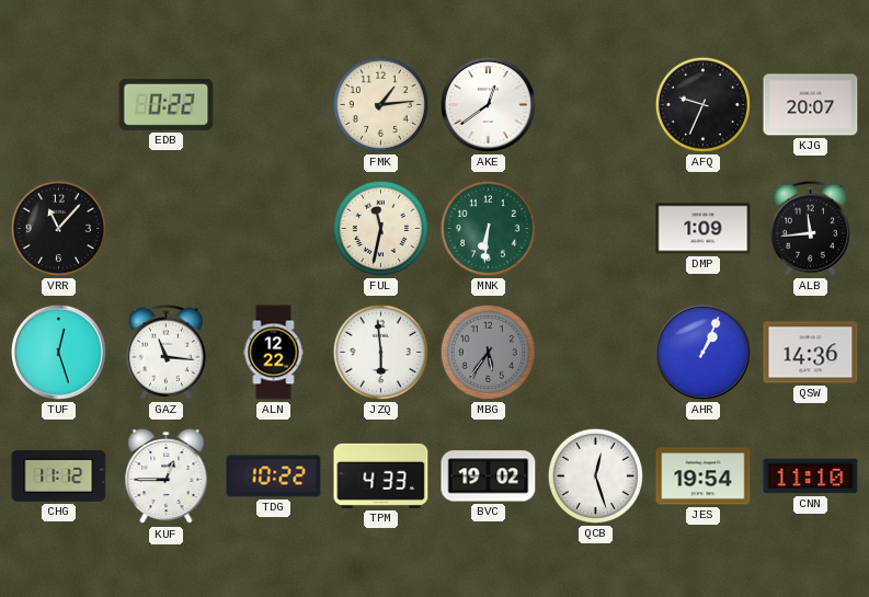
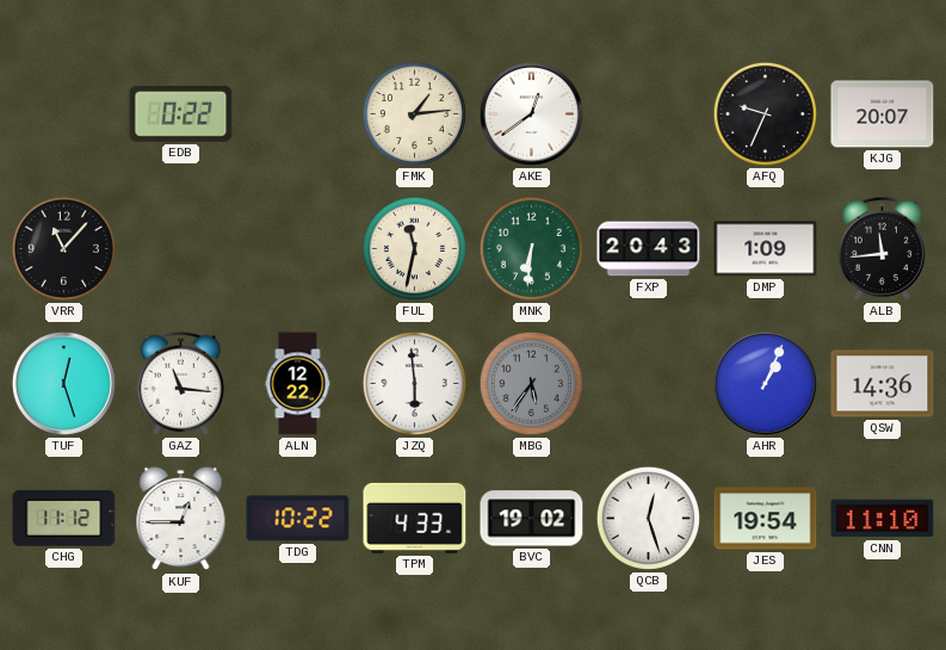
FXP: none -> 20:43
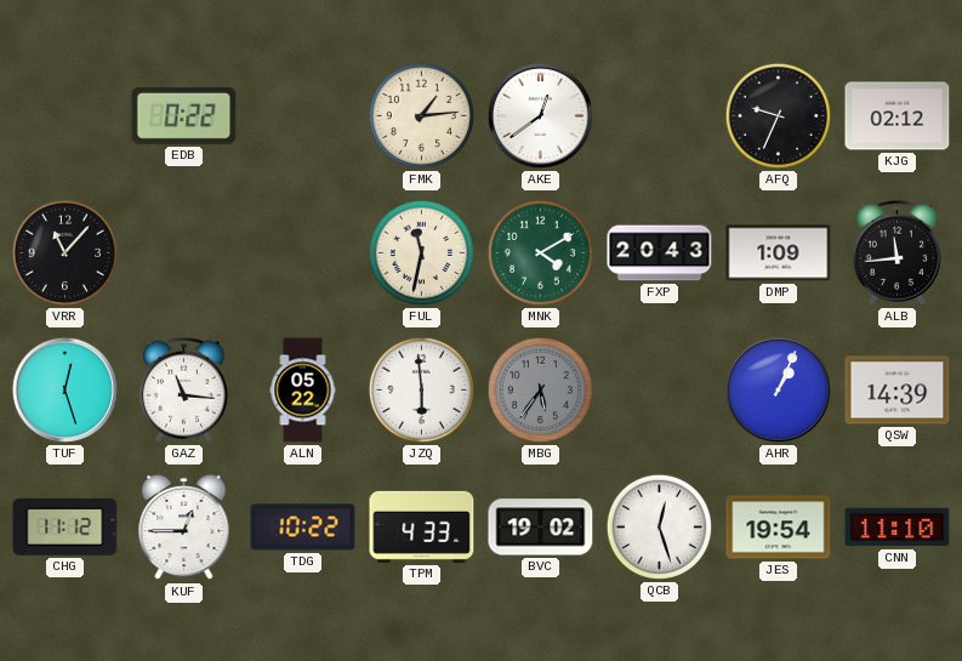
KJG: 20:07 -> 02:12
MNK: 6:31 -> 4:10
ALN: 12:22 -> 05:22
QSW: 14:36 -> 14:39
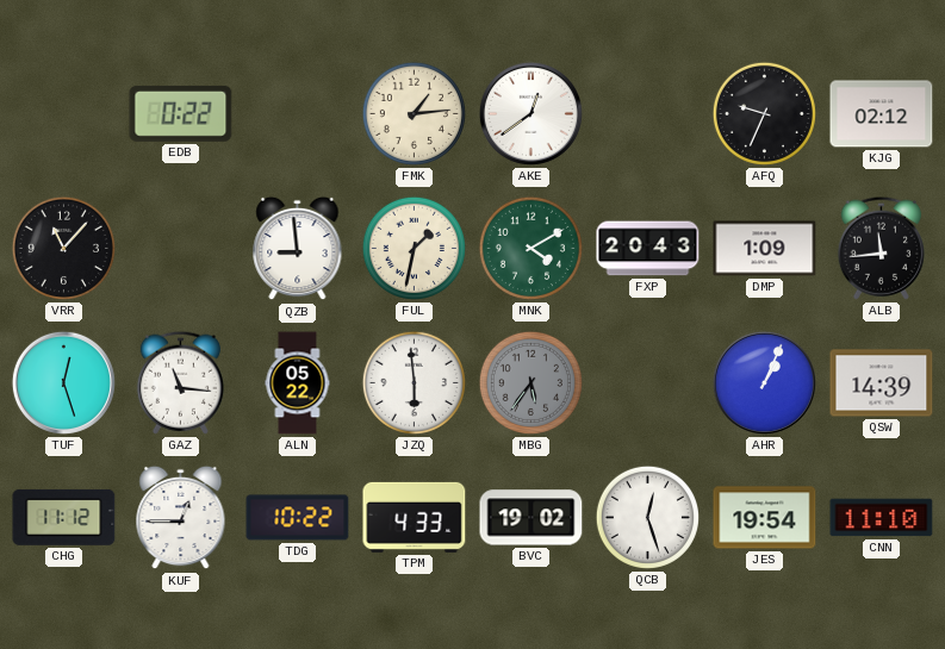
QZB: none -> 8:59
FUL: 11:32 -> 1:32
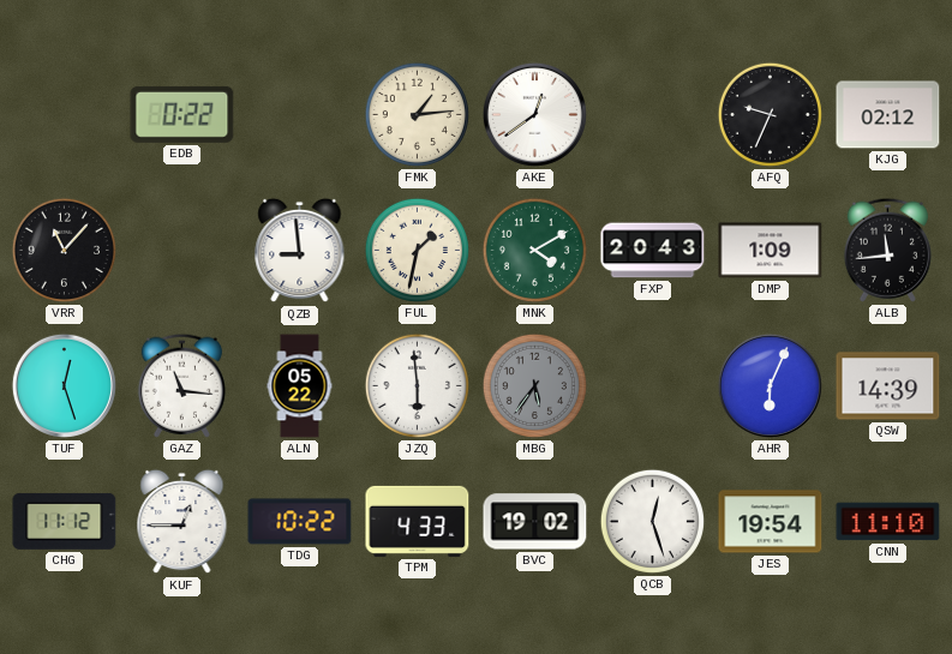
AHR: 1:04 -> 6:04
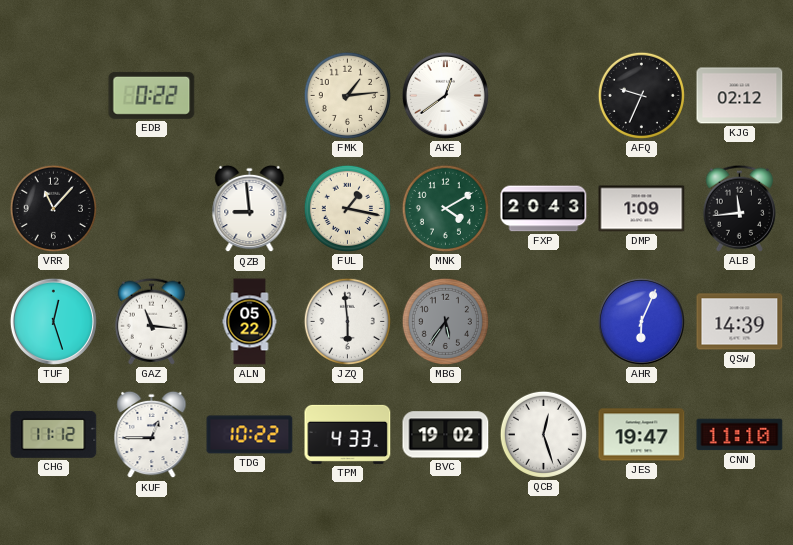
FUL: 1:32 -> 1:17
JES: 19:54 -> 19:47
